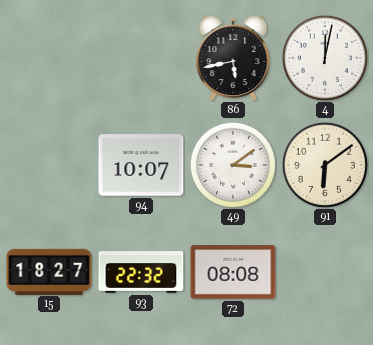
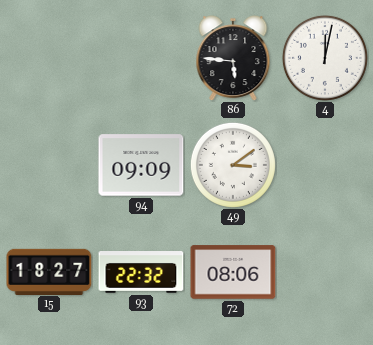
86: 5:43 -> 5:46
94: 10:07 -> 09:09
91: 6:09 -> none
72: 08:08 -> 08:06
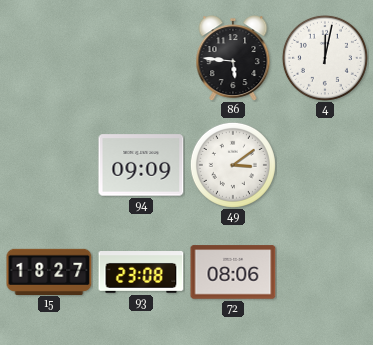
93: 22:32 -> 23:08
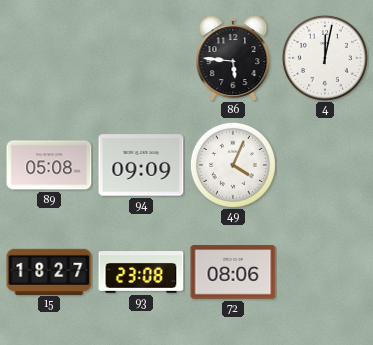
89: none -> 05:08
49: 3:09 -> 4:04
